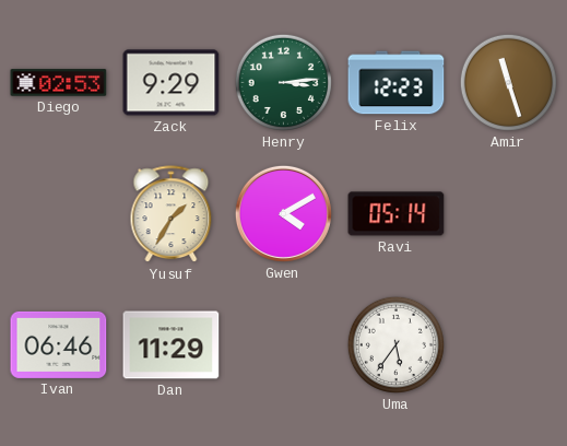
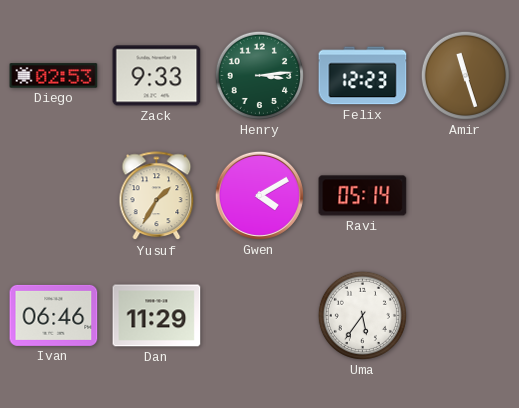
Zack: 9:29 -> 9:33
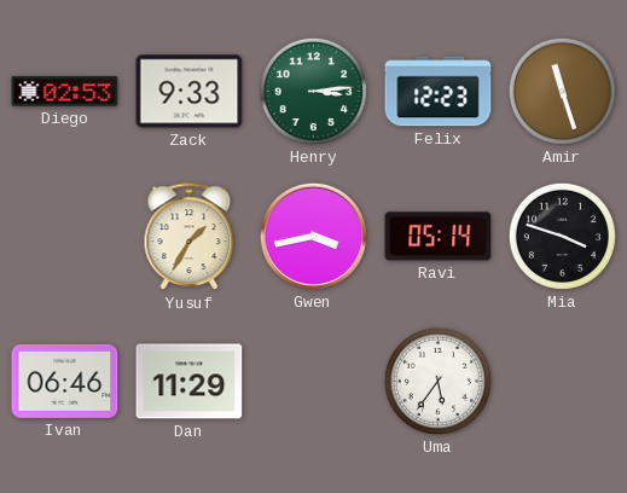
Gwen: 4:10 -> 3:43
Mia: none -> 3:48
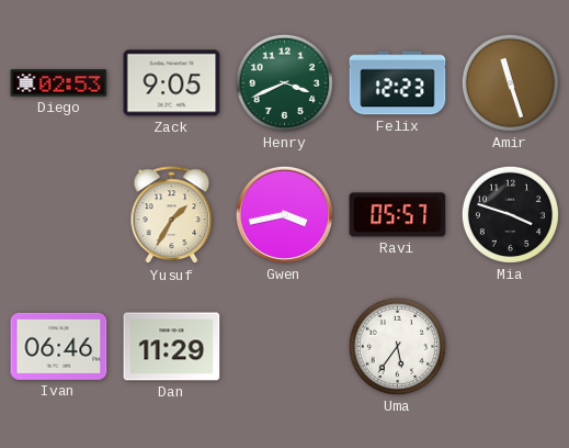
Zack: 9:33 -> 9:05
Henry: 3:14 -> 3:41
Ravi: 05:14 -> 05:57
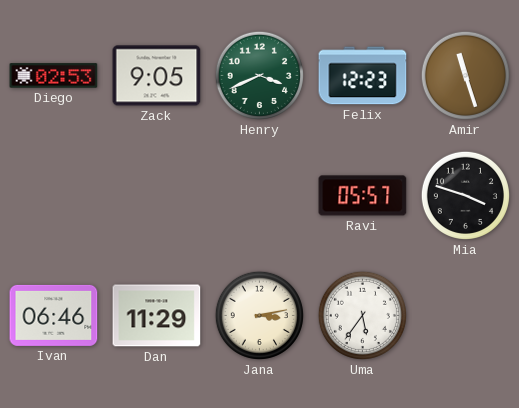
Yusuf: 1:35 -> none
Gwen: 3:43 -> none
Jana: none -> 3:13
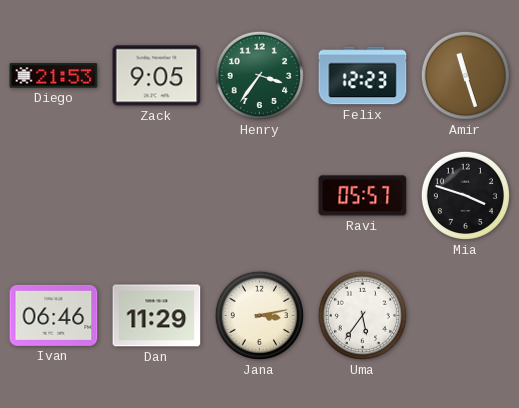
Diego: 02:53 -> 21:53
Henry: 3:41 -> 3:36
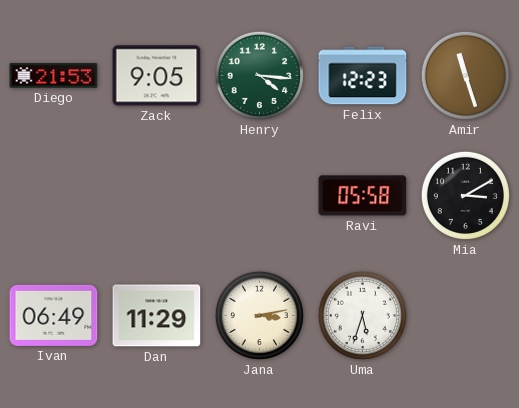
Henry: 3:36 -> 4:16
Ravi: 05:57 -> 05:58
Mia: 3:48 -> 3:10
Ivan: 06:46 -> 06:49
Uma: 5:36 -> 5:33
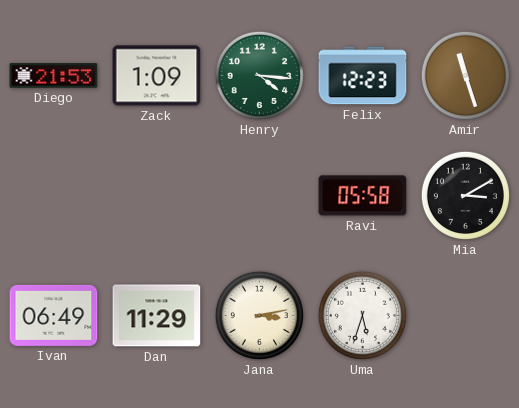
Zack: 9:05 -> 1:09
